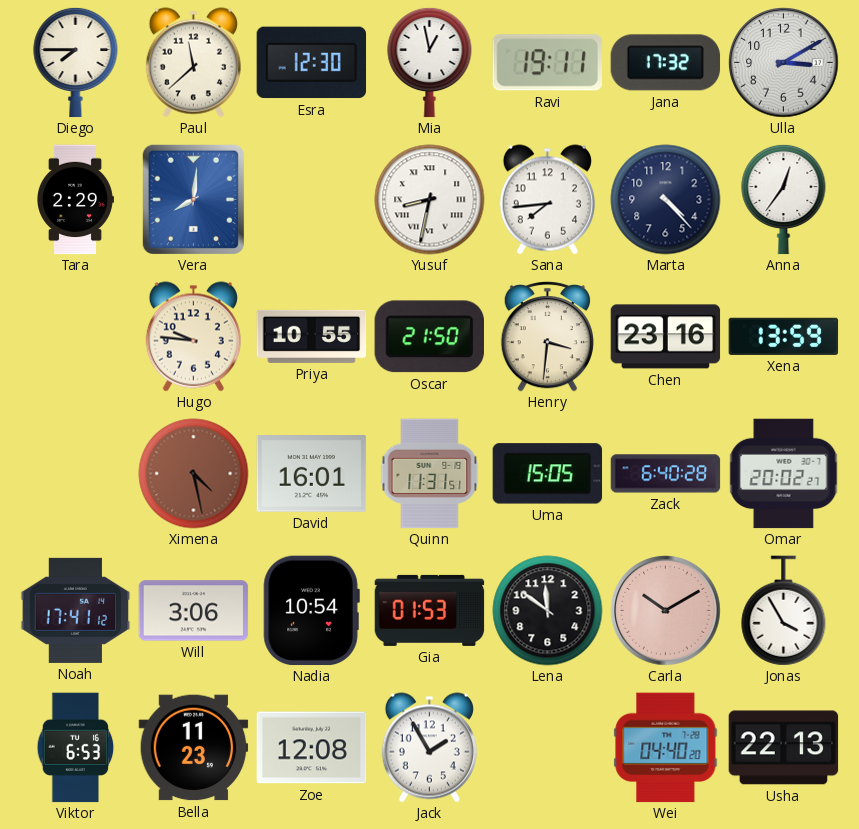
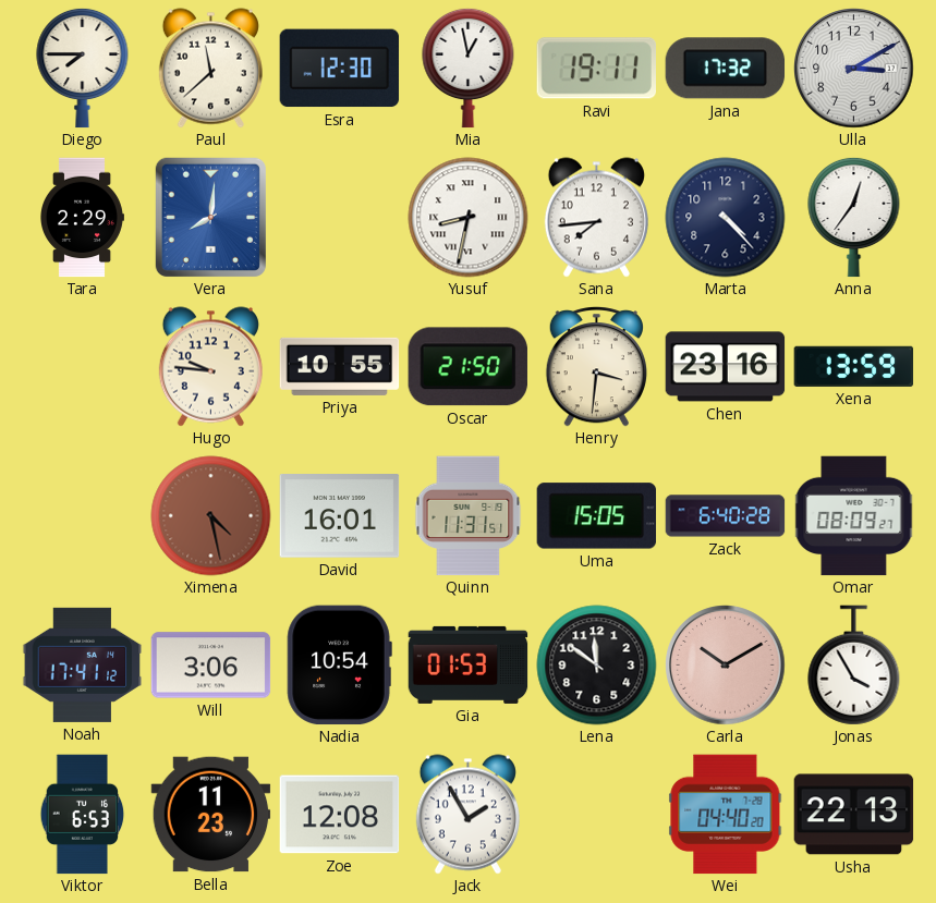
Omar: 20:02 -> 08:09
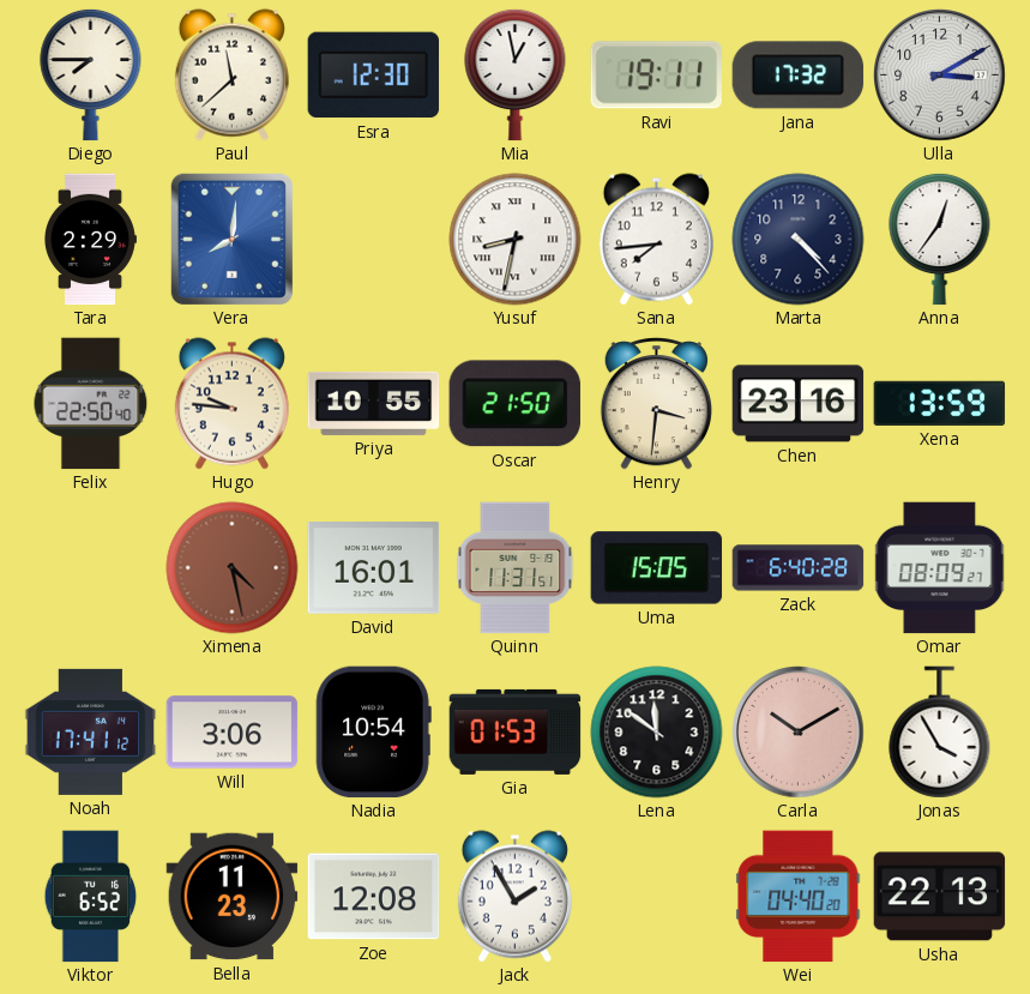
Felix: none -> 22:50
Viktor: 6:53 -> 6:52
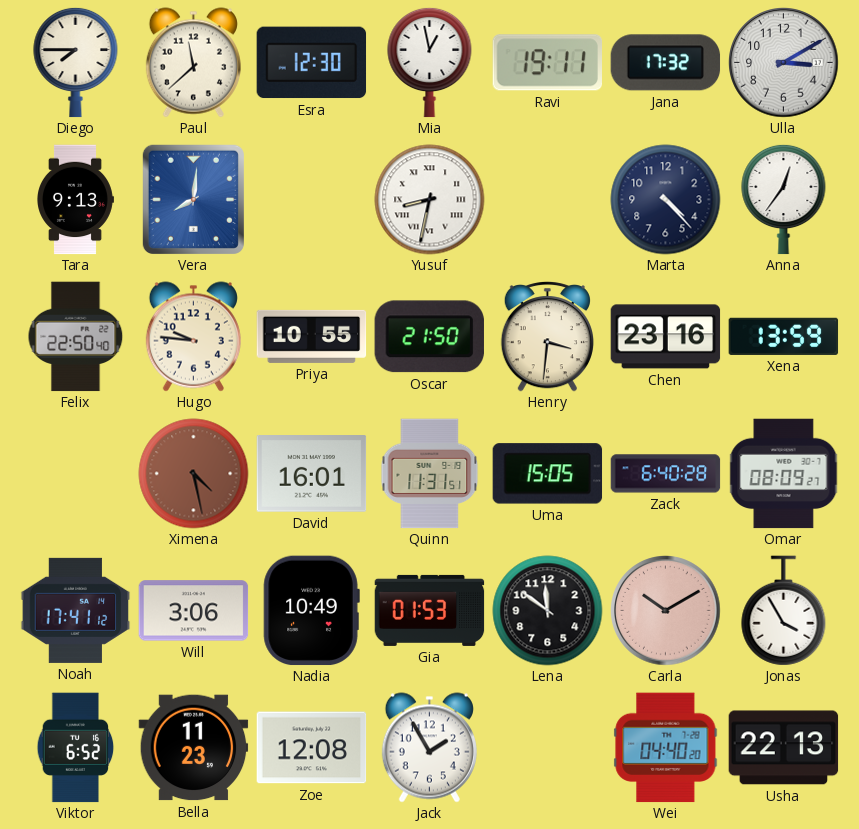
Tara: 2:29 -> 9:13
Sana: 7:44 -> none
Nadia: 10:54 -> 10:49
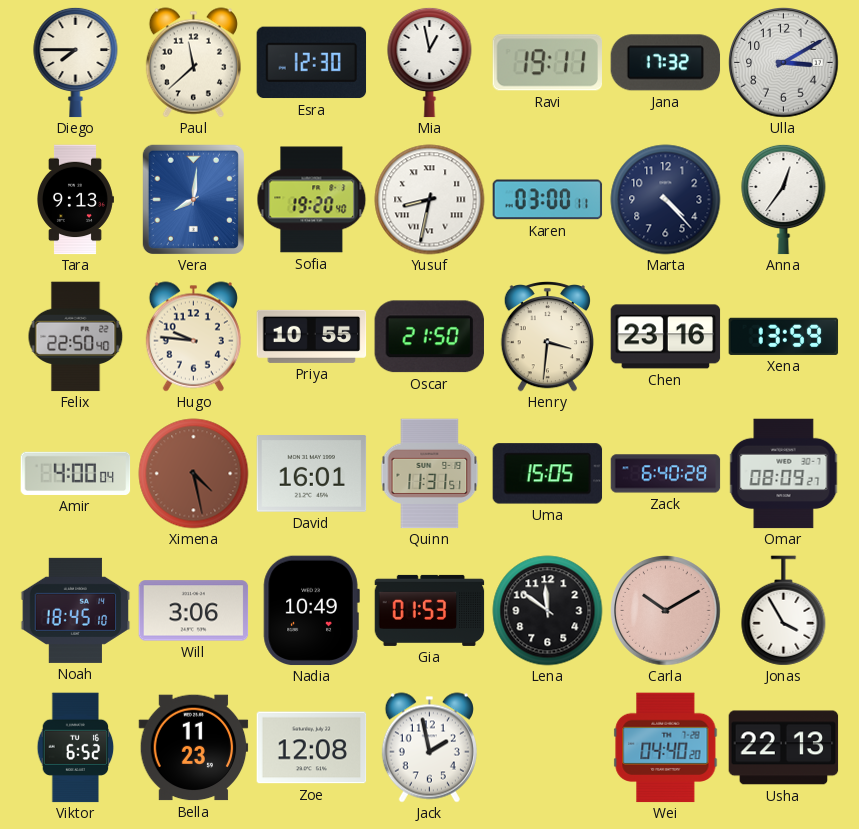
Sofia: none -> 19:20
Karen: none -> 03:00
Amir: none -> 4:00
Noah: 17:41 -> 18:45
Jack: 1:55 -> 1:58
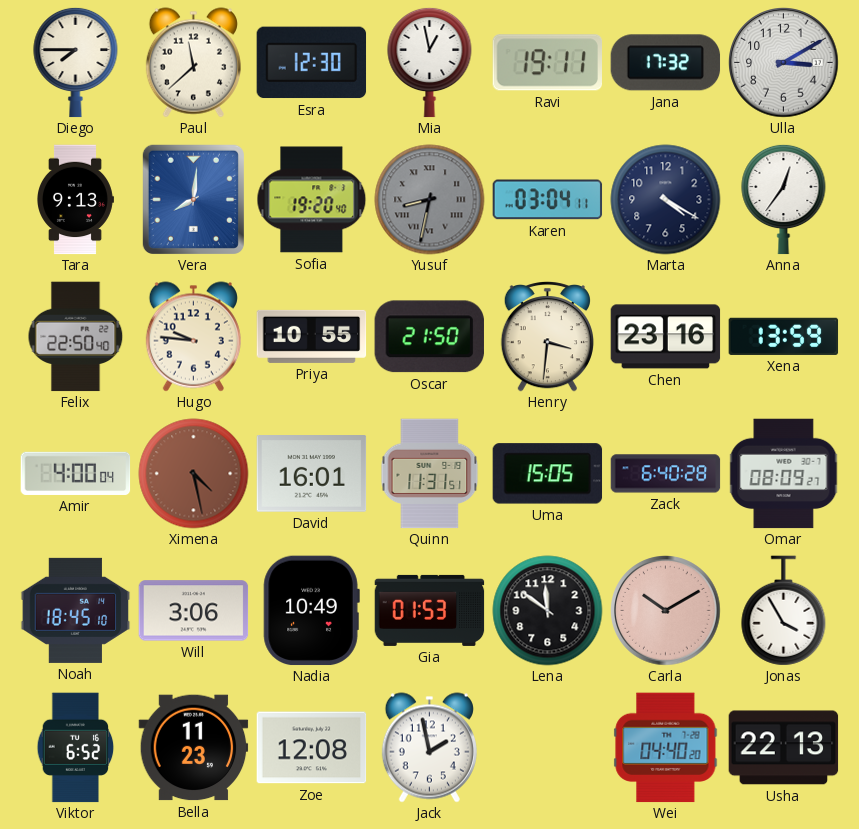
Yusuf dial: white -> grey
Karen: 03:00 -> 03:04
Marta: 4:23 -> 4:20
